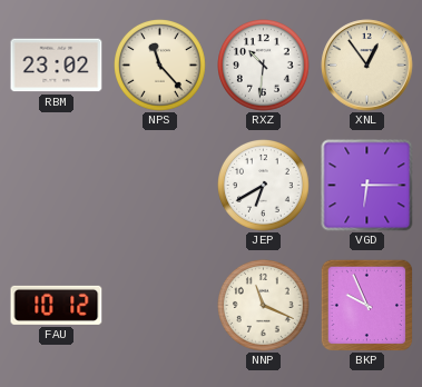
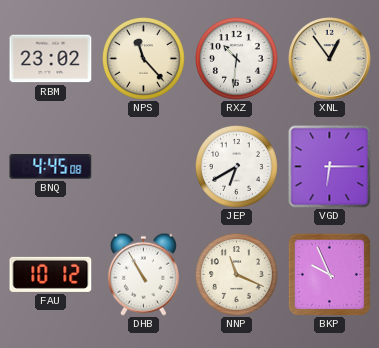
BNQ: none -> 4:45
DHB: none -> 10:55
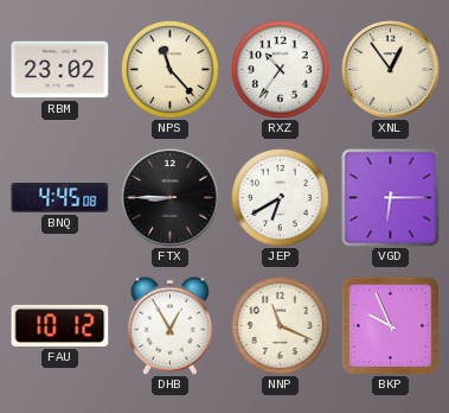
RXZ: 10:31 -> 10:36
FTX: none -> 8:45
DHB: 10:55 -> 12:55
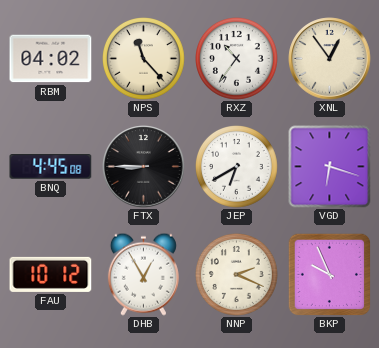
RBM: 23:02 -> 04:02
VGD: 6:15 -> 6:18
NNP: 11:19 -> 2:19
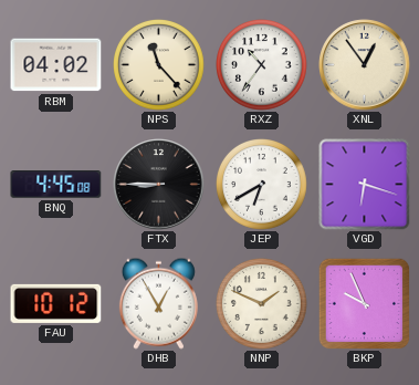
NNP: 2:19 -> 1:49
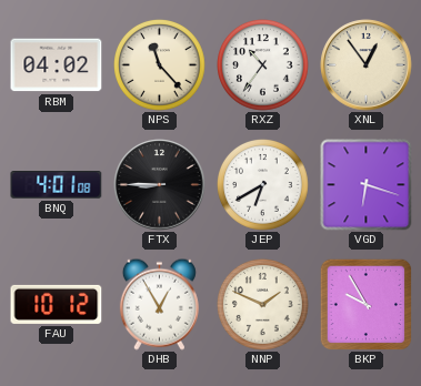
BNQ: 4:45 -> 4:01
BKP: 9:56 -> 9:55
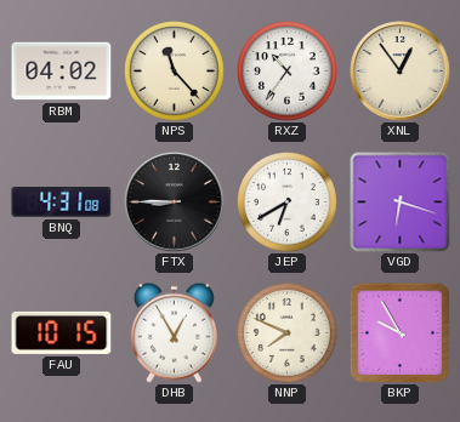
BNQ: 4:01 -> 4:31
FAU: 10:12 -> 10:15
NNP: 1:49 -> 7:49
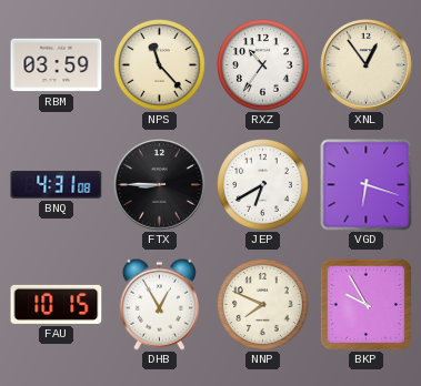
RBM: 04:02 -> 03:59
